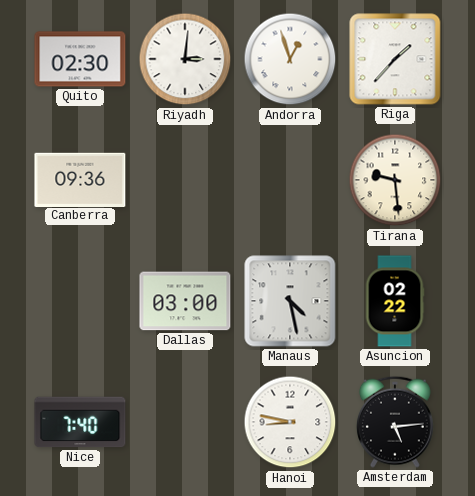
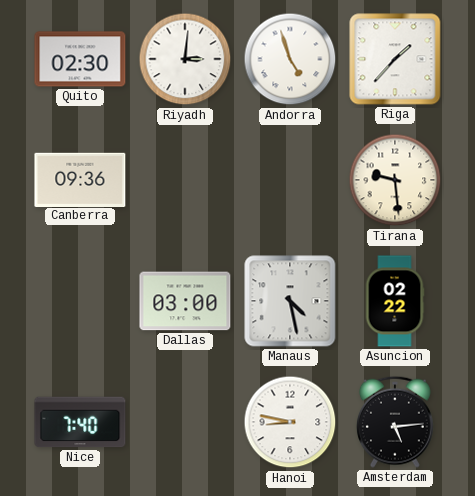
Andorra: 12:57 -> 4:57
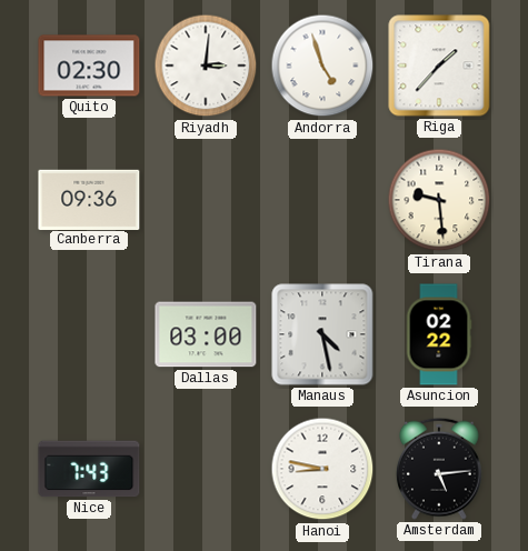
Nice: 7:40 -> 7:43
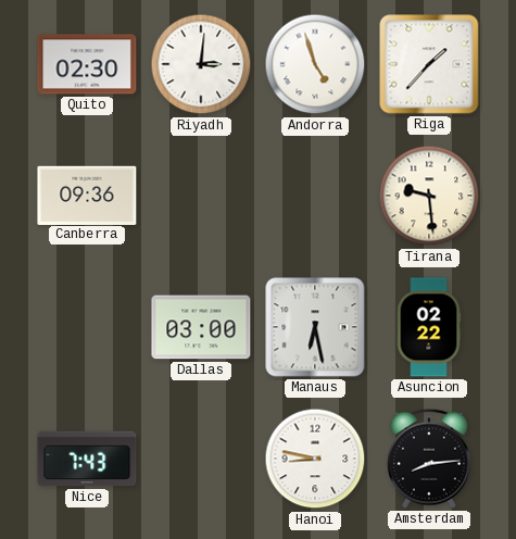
Manaus: 4:28 -> 6:28
Amsterdam: 5:14 -> 8:14
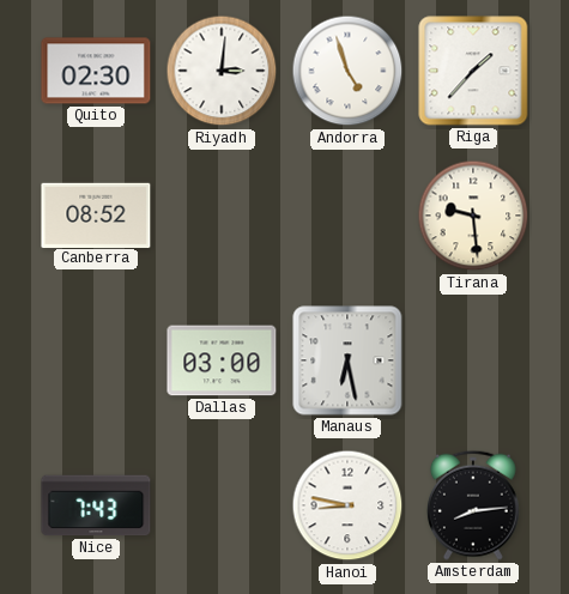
Canberra: 09:36 -> 08:52
Asuncion: 02:22 -> none
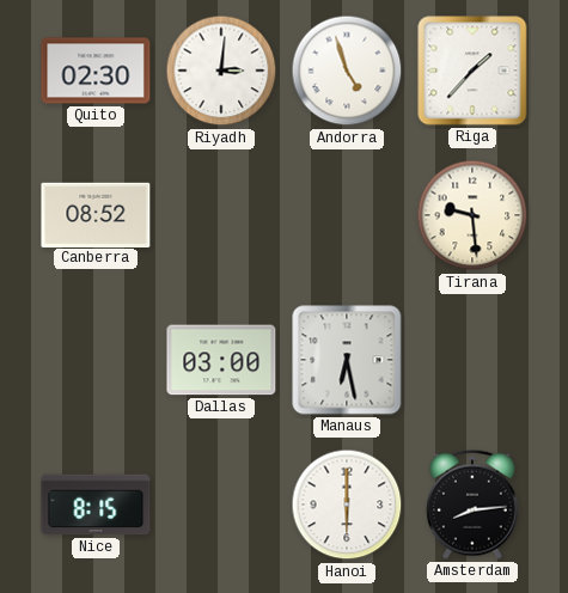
Nice: 7:43 -> 8:15
Hanoi: 8:47 -> 6:00
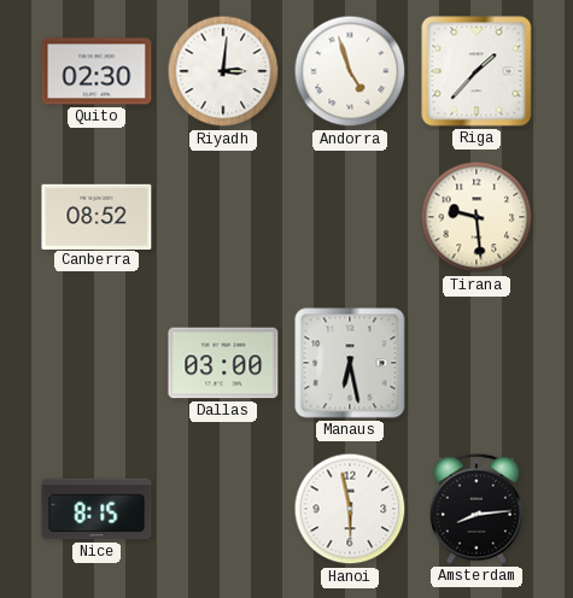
Hanoi: 6:00 -> 5:58
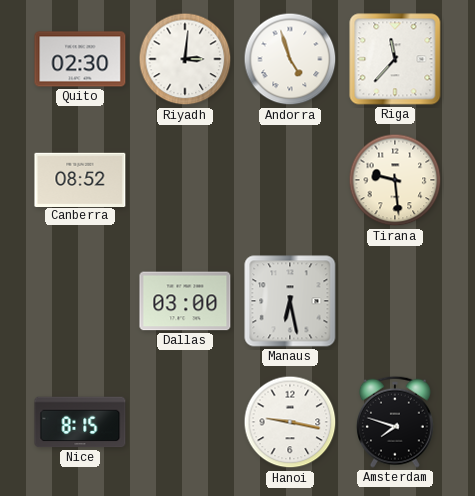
Riga: 1:37 -> 11:37
Hanoi: 5:58 -> 9:17
Amsterdam: 8:14 -> 7:48
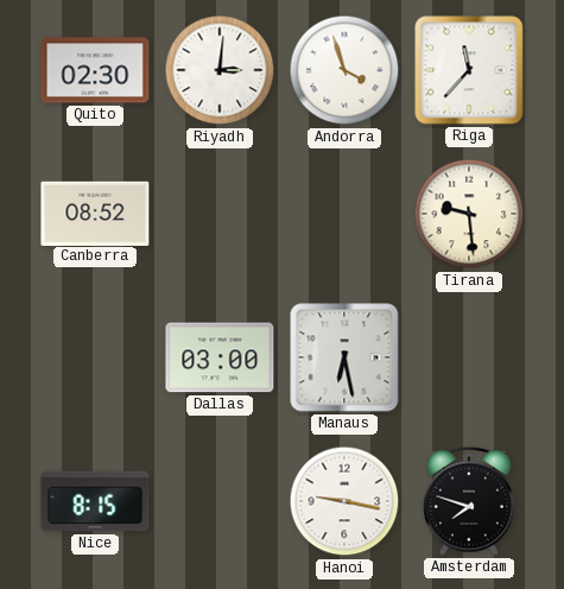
Andorra: 4:57 -> 3:57
